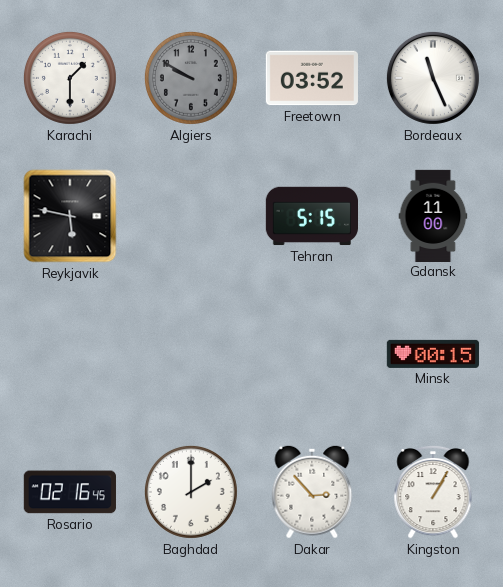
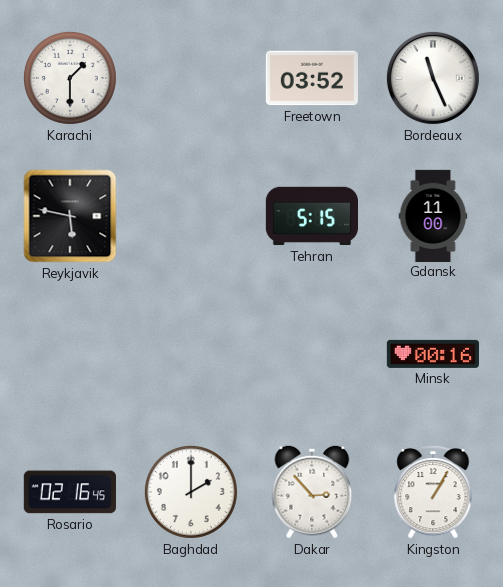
Algiers: 9:50 -> none
Minsk: 00:15 -> 00:16
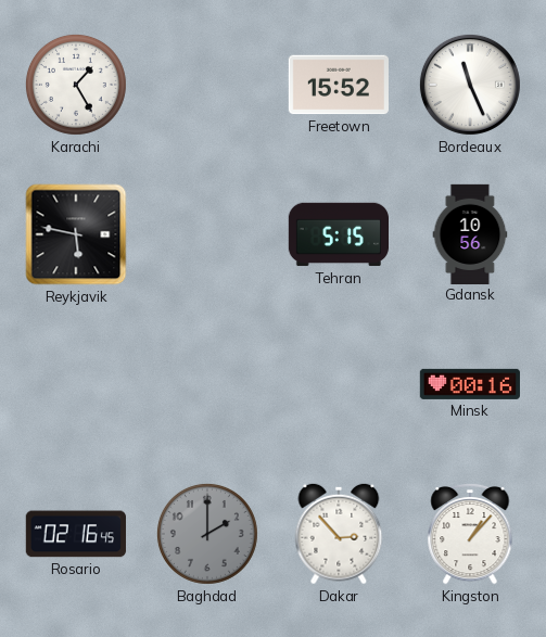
Karachi: 1:30 -> 1:25
Freetown: 03:52 -> 15:52
Gdansk: 11:00 -> 10:56
Baghdad dial: white -> grey
Kingston: 1:05 -> 1:07
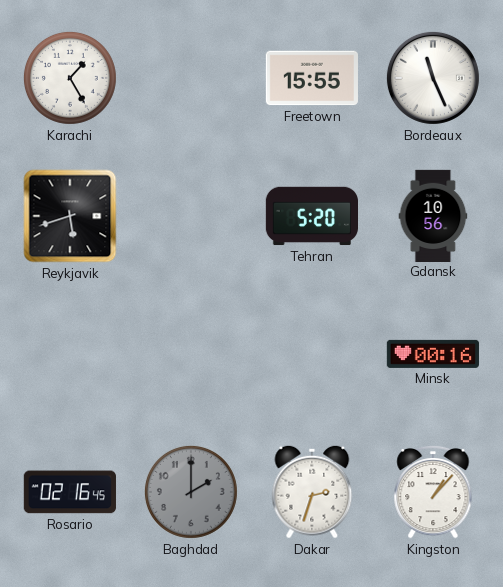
Freetown: 15:52 -> 15:55
Reykjavik: 5:47 -> 5:42
Tehran: 5:15 -> 5:20
Dakar: 2:53 -> 2:33
